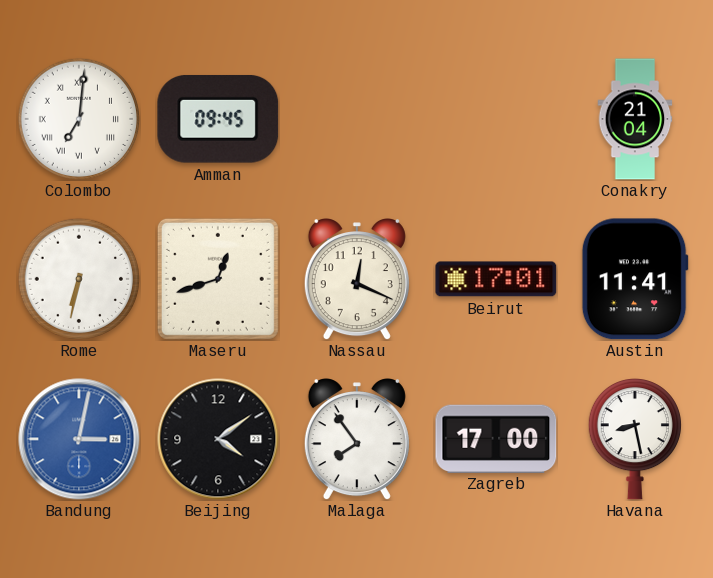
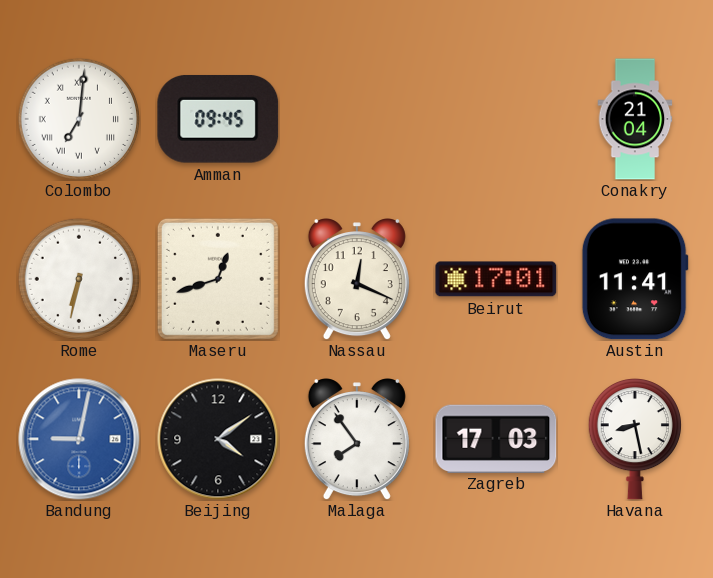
Bandung: 3:02 -> 9:02
Zagreb: 17:00 -> 17:03
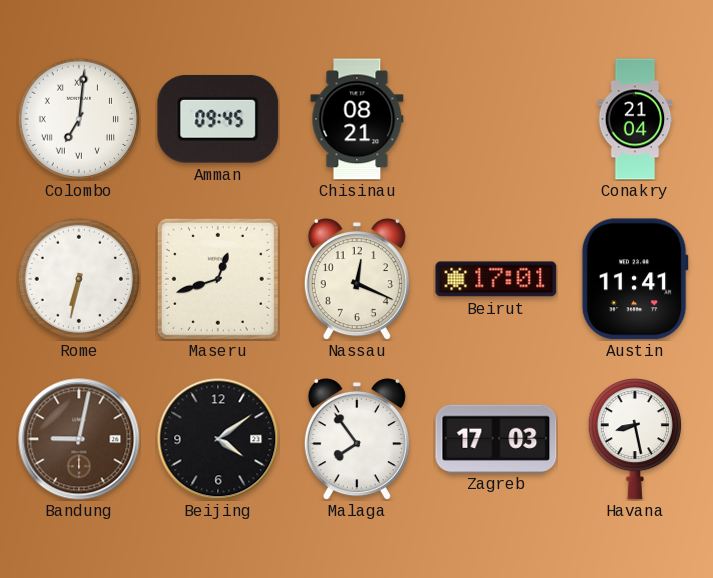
Chisinau: none -> 08:21
Bandung dial: blue -> brown
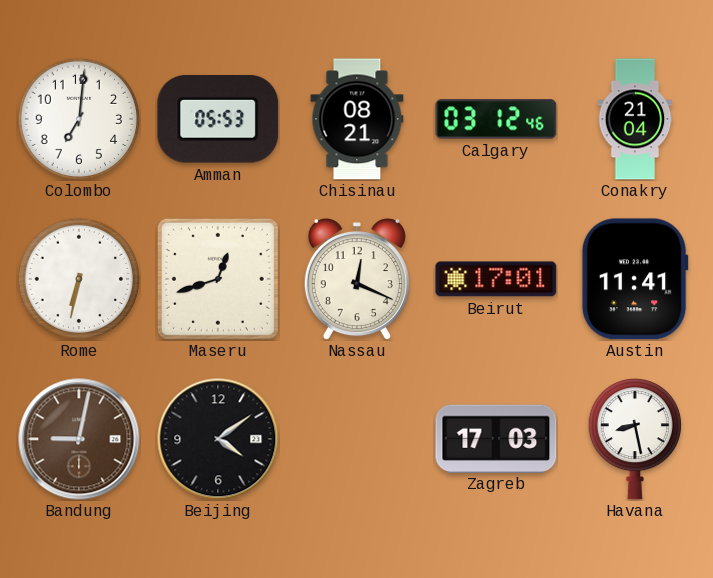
Colombo numerals: Roman -> Arabic
Amman: 09:45 -> 05:53
Calgary: none -> 03:12
Malaga: 7:54 -> none
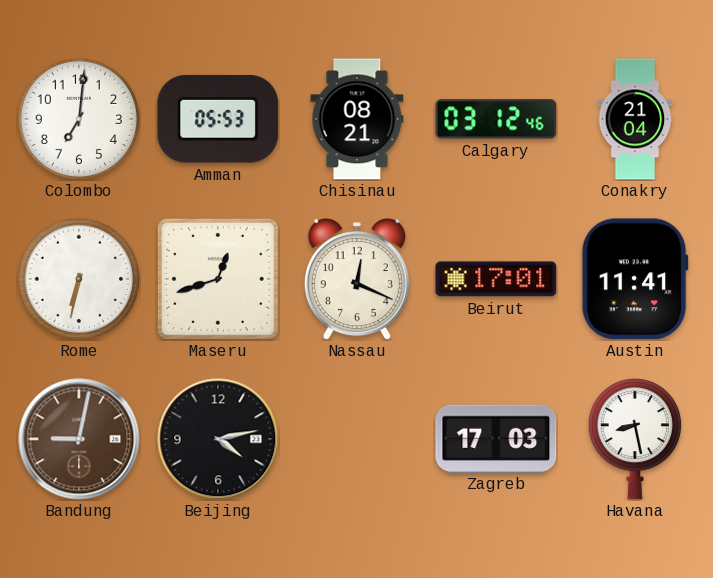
Beijing: 4:09 -> 4:13
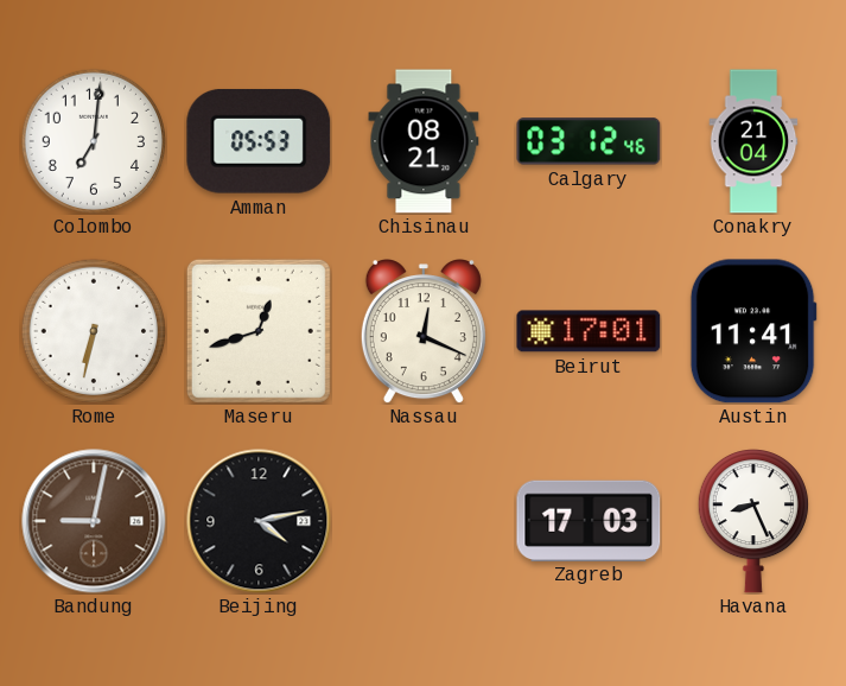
Havana: 8:28 -> 8:26
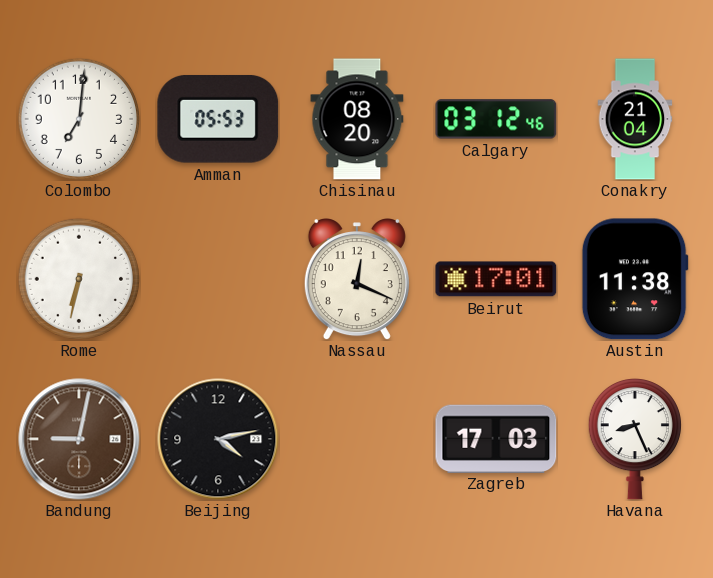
Chisinau: 08:21 -> 08:20
Maseru: 12:42 -> none
Austin: 11:41 -> 11:38
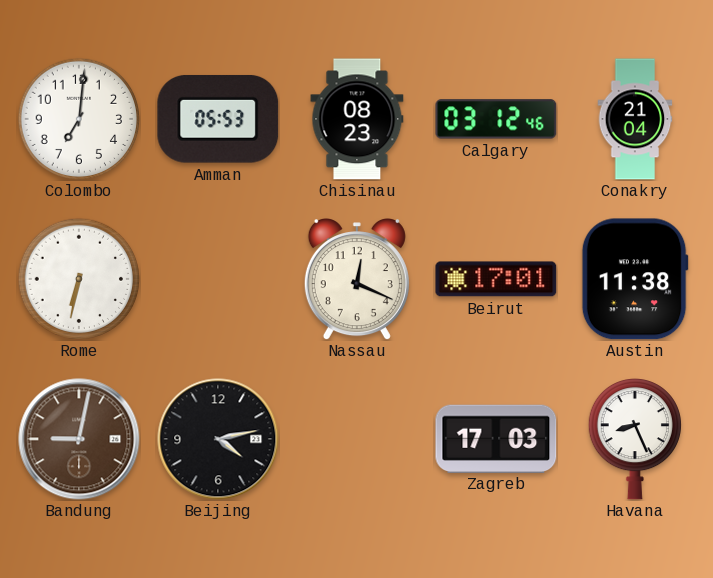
Chisinau: 08:20 -> 08:23
